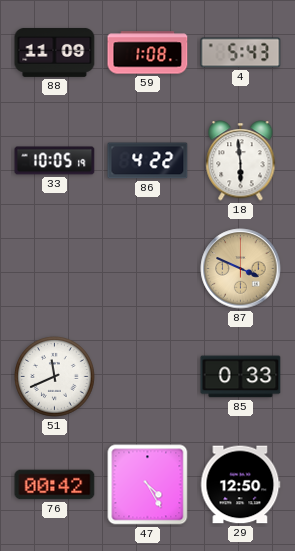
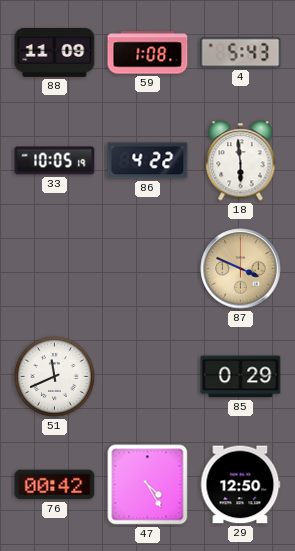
85: 0:33 -> 0:29
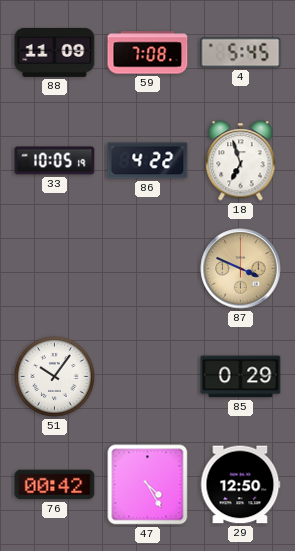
59: 1:08 -> 7:08
4: 5:43 -> 5:45
18: 5:59 -> 6:57
51: 11:41 -> 10:06
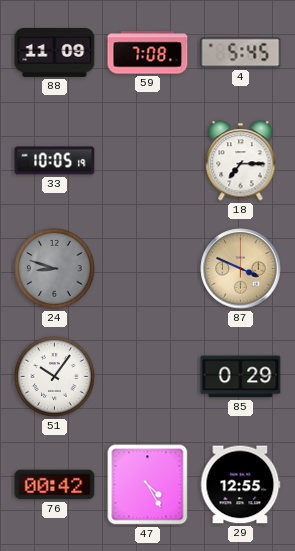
86: 4:22 -> none
18: 6:57 -> 7:15
24: none -> 8:48
29: 12:50 -> 12:55
